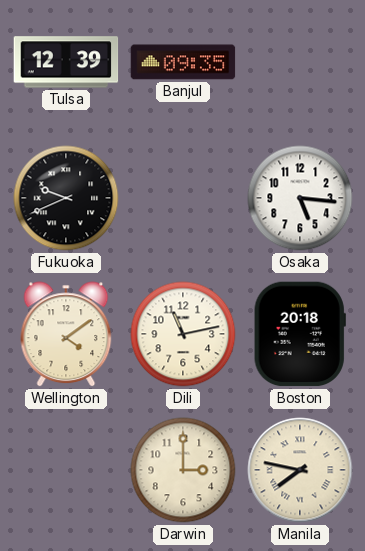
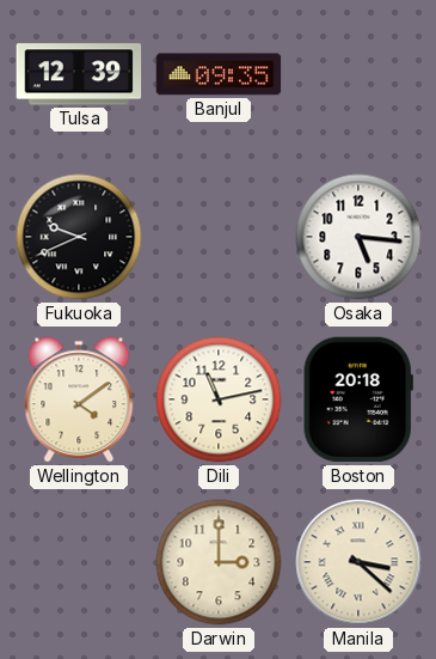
Manila: 7:47 -> 3:22
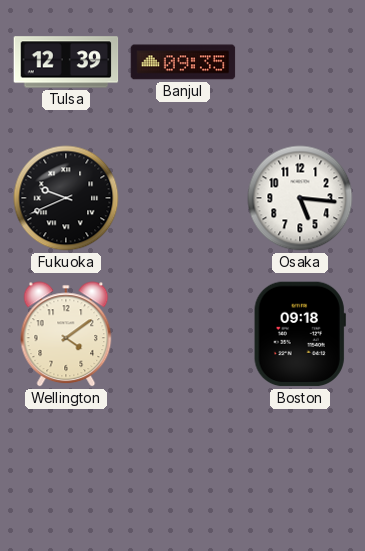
Dili: 11:13 -> none
Boston: 20:18 -> 09:18
Darwin: 3:00 -> none
Manila: 3:22 -> none
